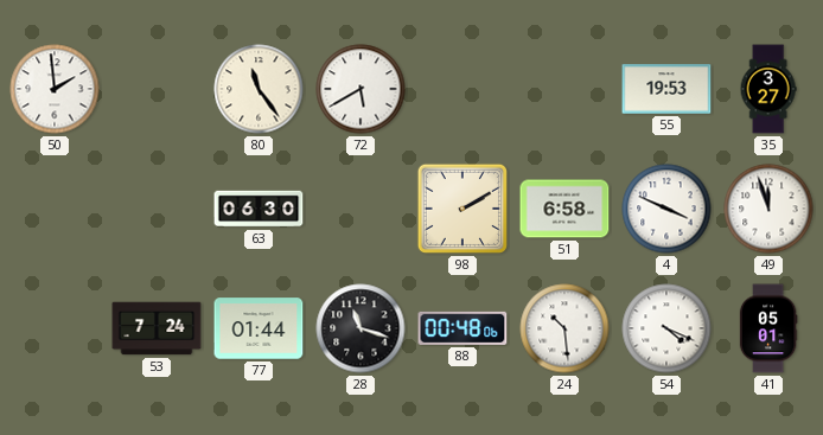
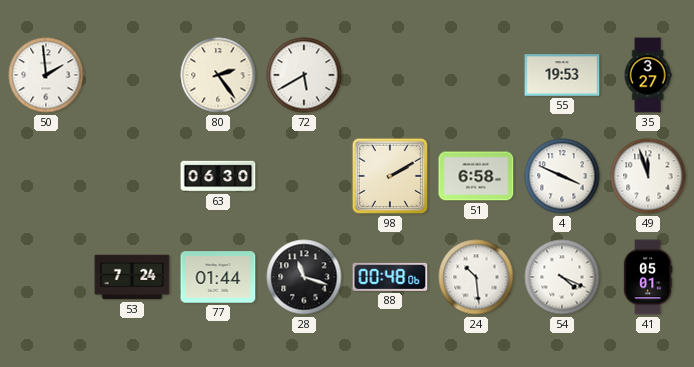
80: 11:24 -> 2:24
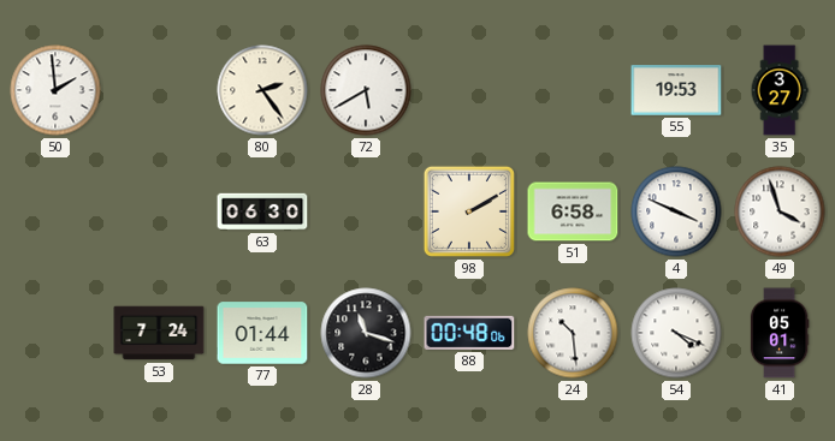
49: 11:57 -> 3:57
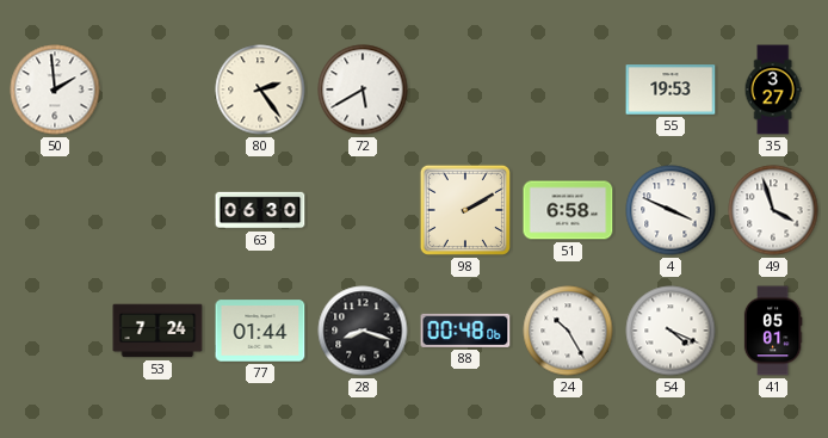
28: 11:18 -> 8:18
24: 10:29 -> 10:25
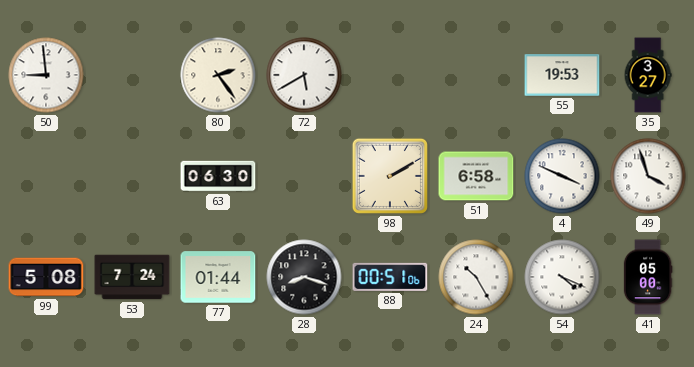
50: 1:59 -> 8:59
99: none -> 5:08
88: 00:48 -> 00:51
41: 05:01 -> 05:00
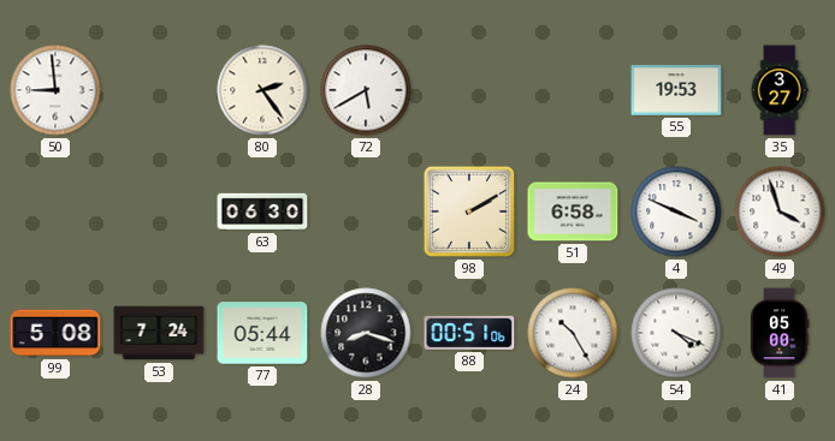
77: 01:44 -> 05:44
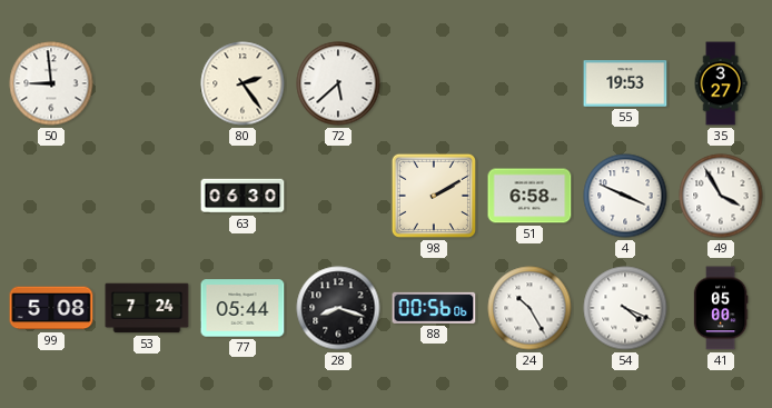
72: 5:40 -> 5:38
49: 3:57 -> 3:55
88: 00:51 -> 00:56
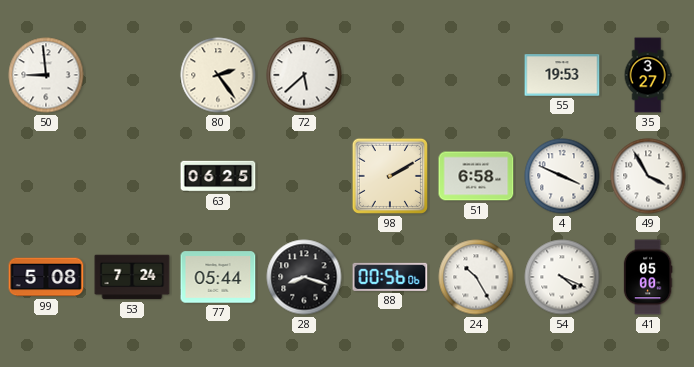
63: 06:30 -> 06:25
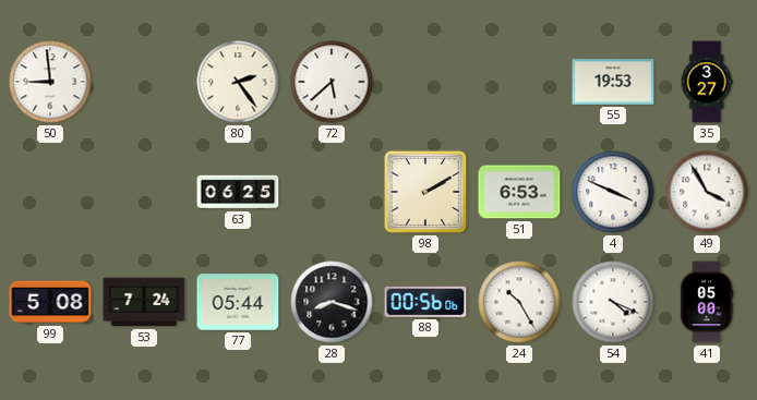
51: 6:58 -> 6:53
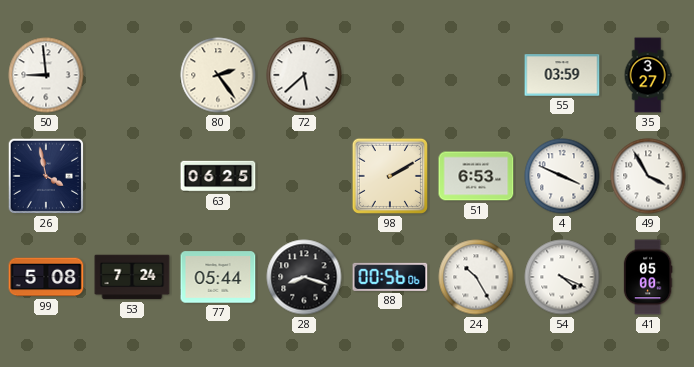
55: 19:53 -> 03:59
26: none -> 3:58
